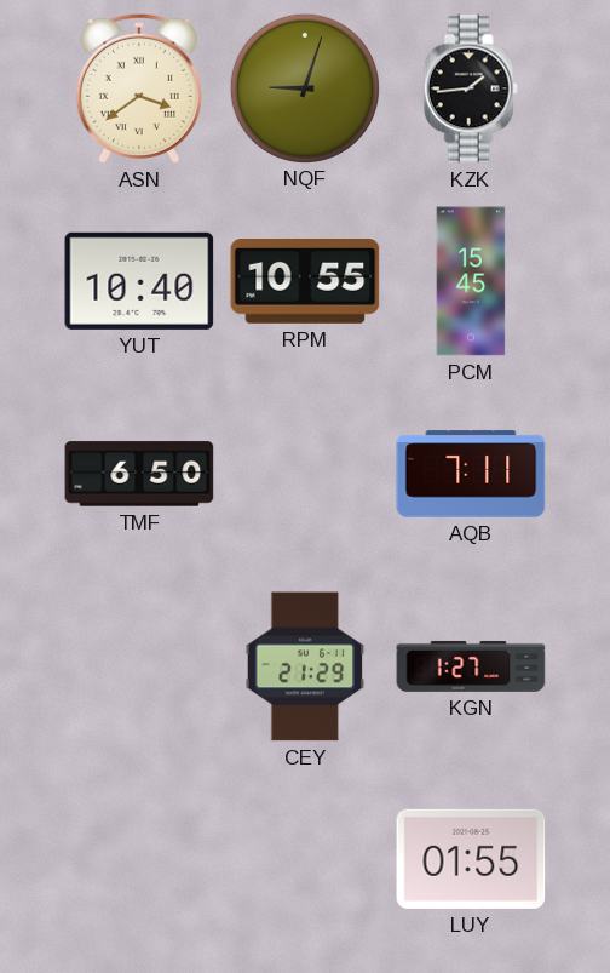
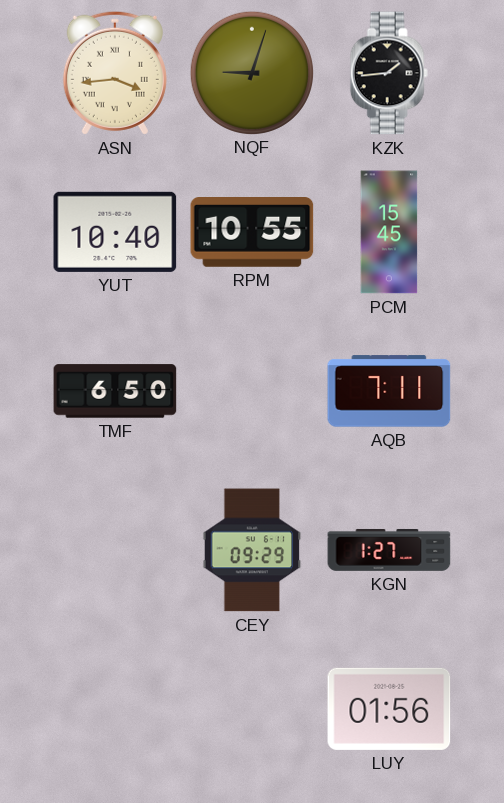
ASN: 3:39 -> 3:44
CEY: 21:29 -> 09:29
LUY: 01:55 -> 01:56
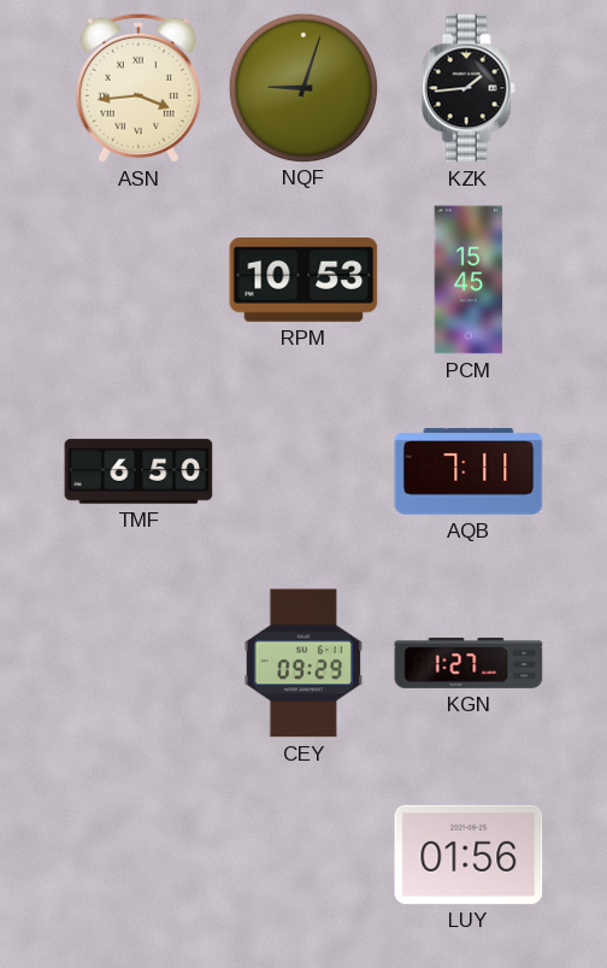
YUT: 10:40 -> none
RPM: 10:55 -> 10:53
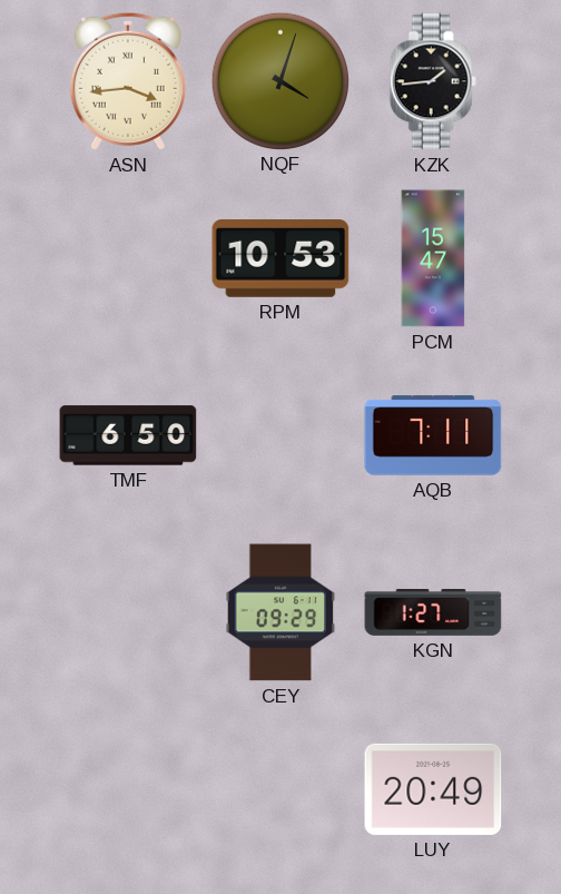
NQF: 9:03 -> 4:03
PCM: 15:45 -> 15:47
LUY: 01:56 -> 20:49
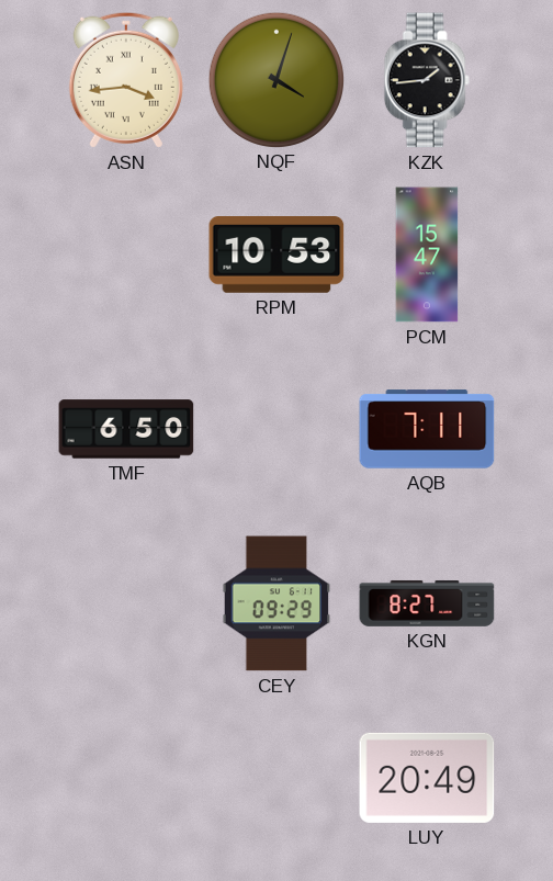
KGN: 1:27 -> 8:27
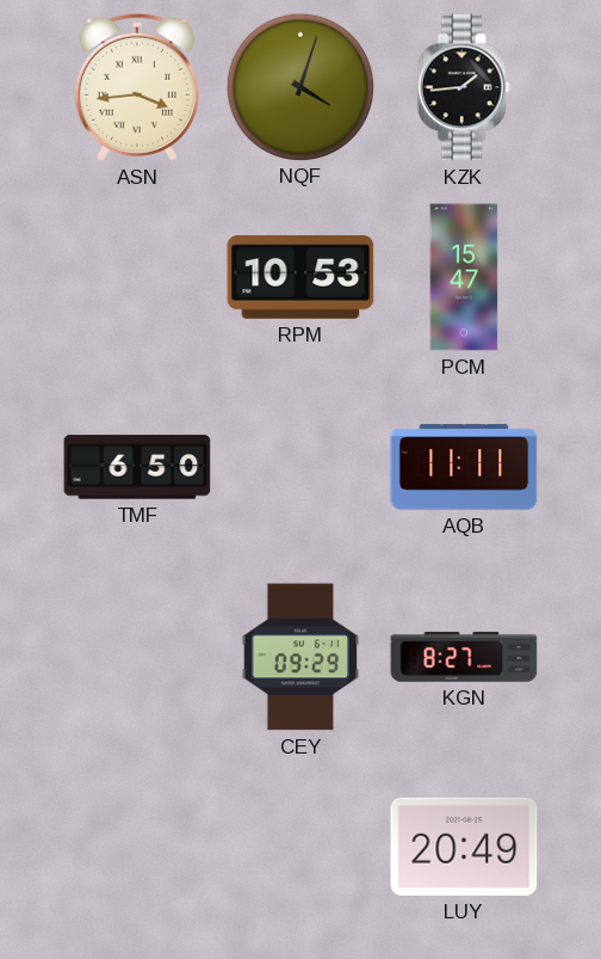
AQB: 7:11 -> 11:11
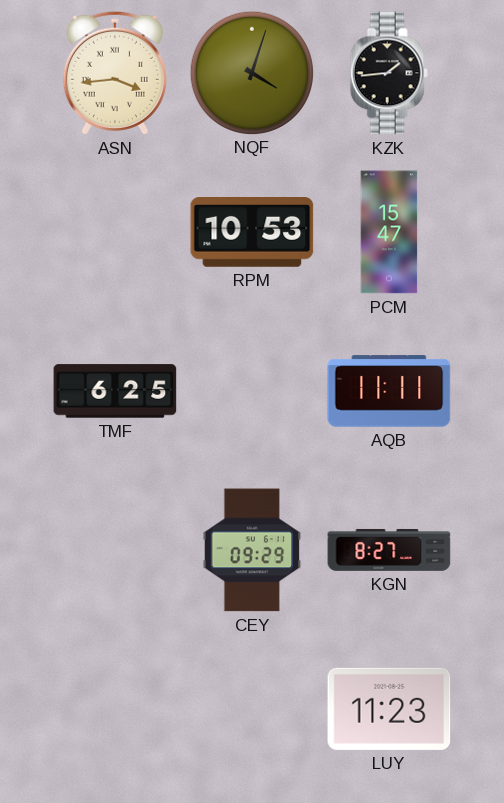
TMF: 6:50 -> 6:25
LUY: 20:49 -> 11:23
